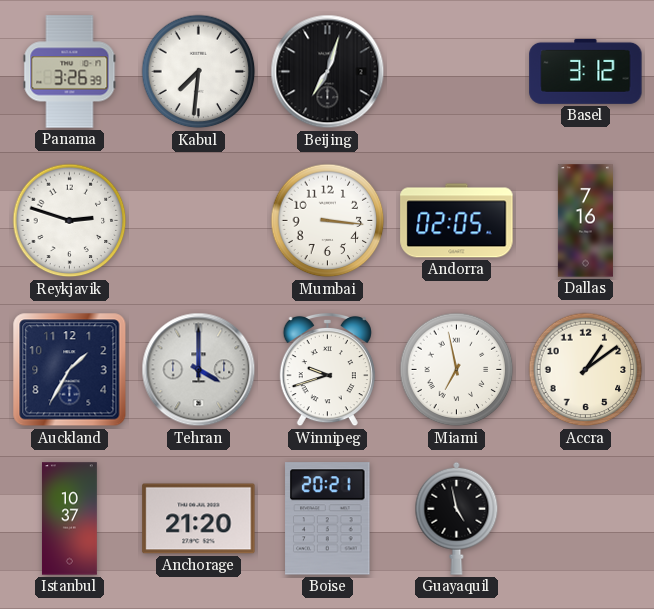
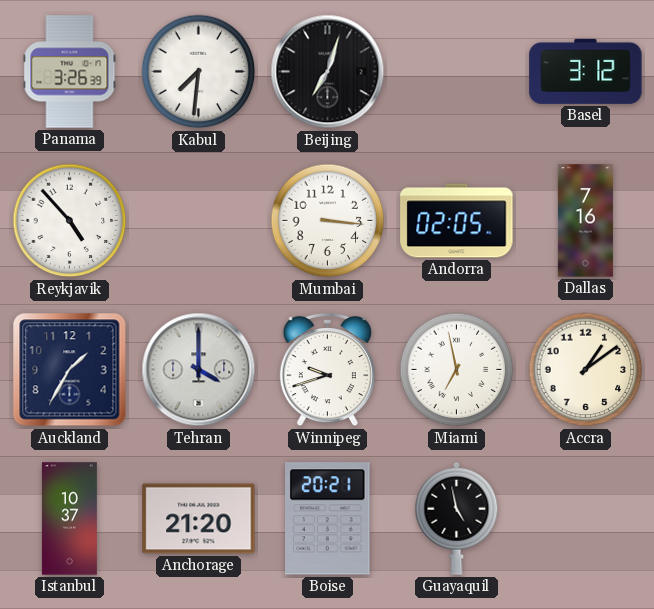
Reykjavik: 2:48 -> 4:53
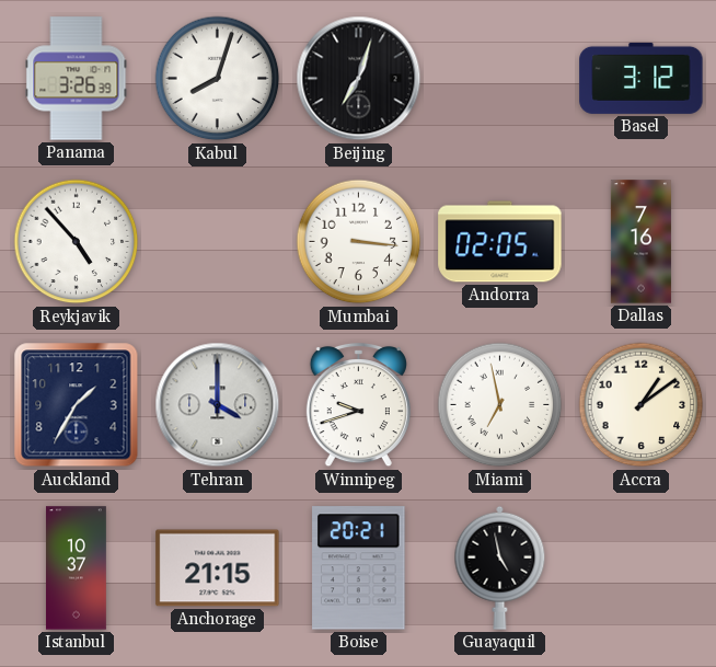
Kabul: 7:31 -> 8:03
Anchorage: 21:20 -> 21:15
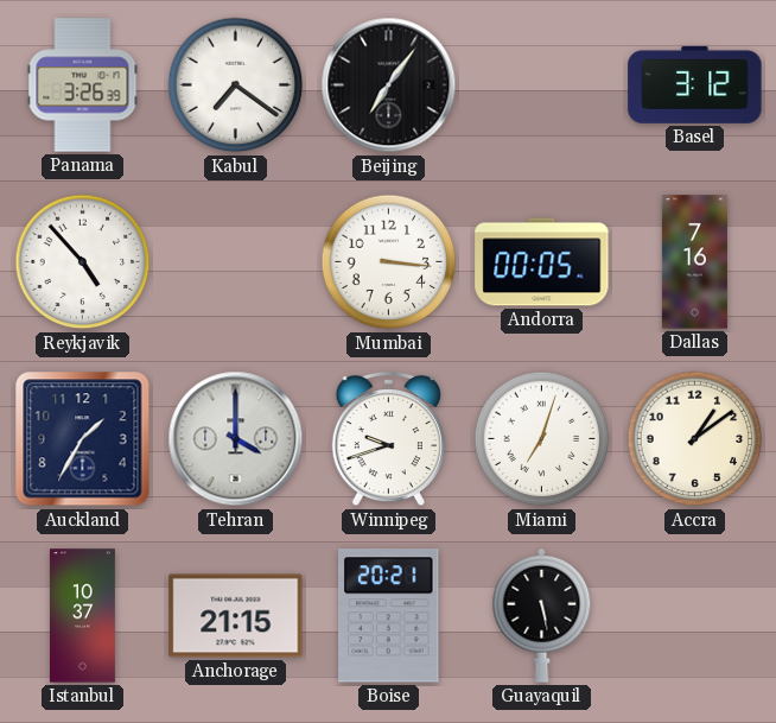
Kabul: 8:03 -> 7:21
Beijing: 7:03 -> 7:06
Andorra: 02:05 -> 00:05
Miami: 6:58 -> 7:03
Guayaquil: 4:58 -> 5:28
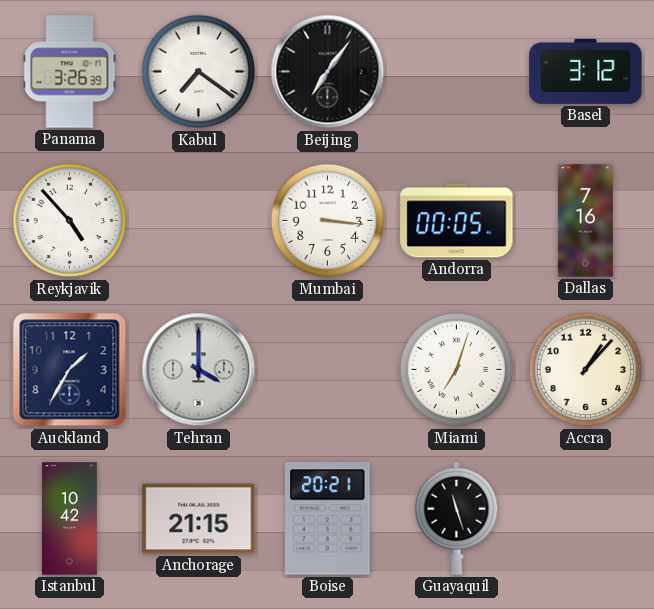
Winnipeg: 9:42 -> none
Accra: 1:09 -> 1:07
Istanbul: 10:37 -> 10:42
Guayaquil: 5:28 -> 11:27
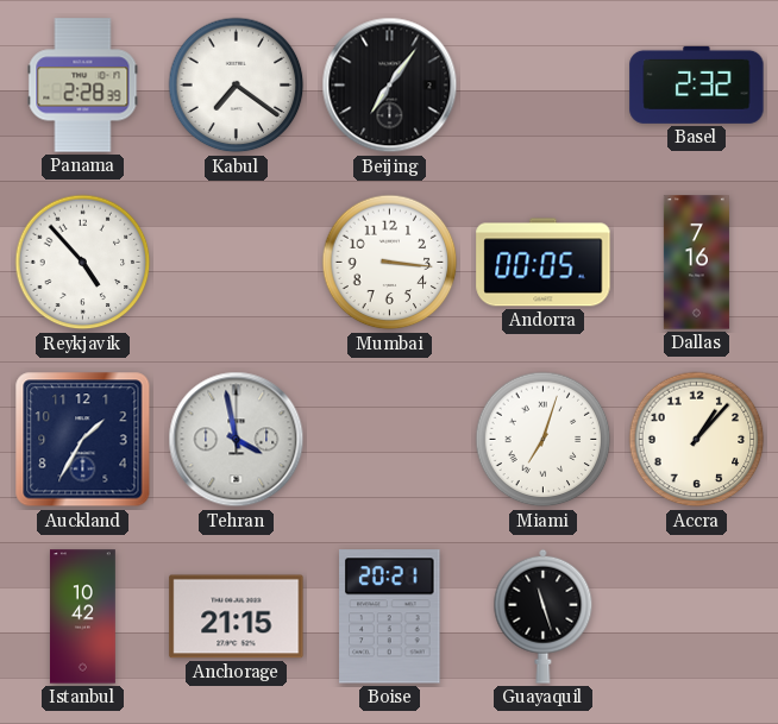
Panama: 3:26 -> 2:28
Basel: 3:12 -> 2:32
Tehran: 4:00 -> 3:58
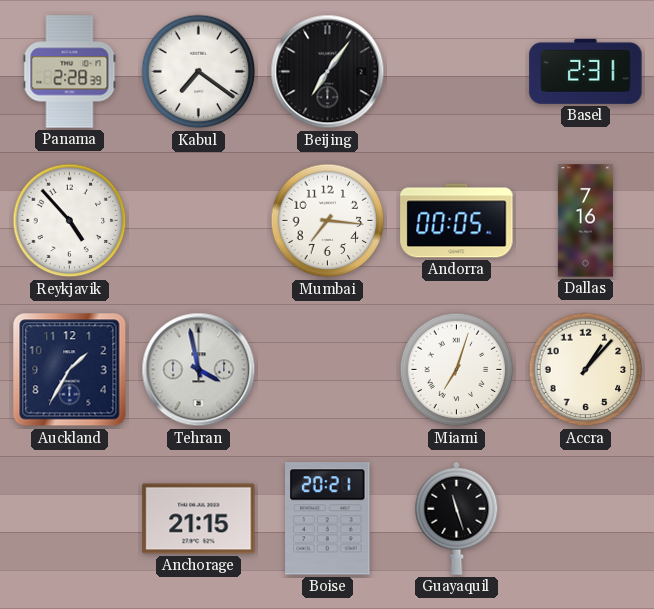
Basel: 2:32 -> 2:31
Mumbai: 3:16 -> 7:16
Istanbul: 10:42 -> none
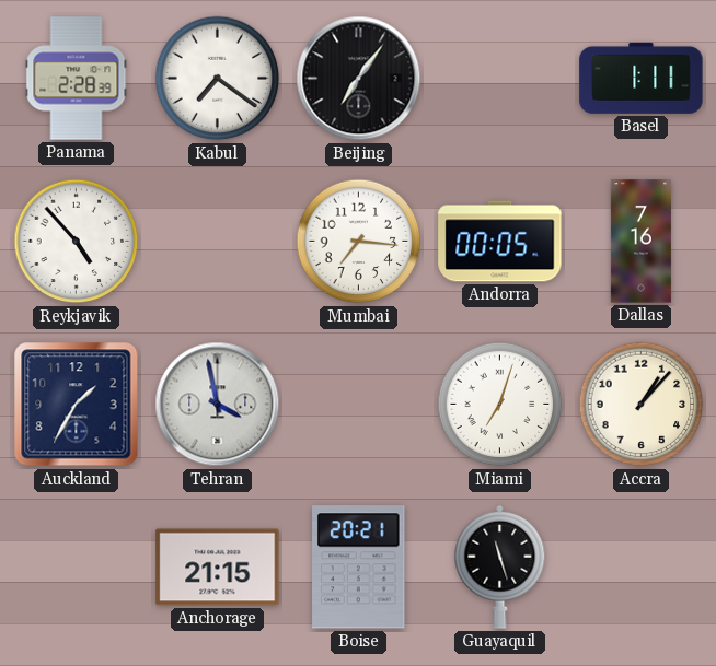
Basel: 2:31 -> 1:11
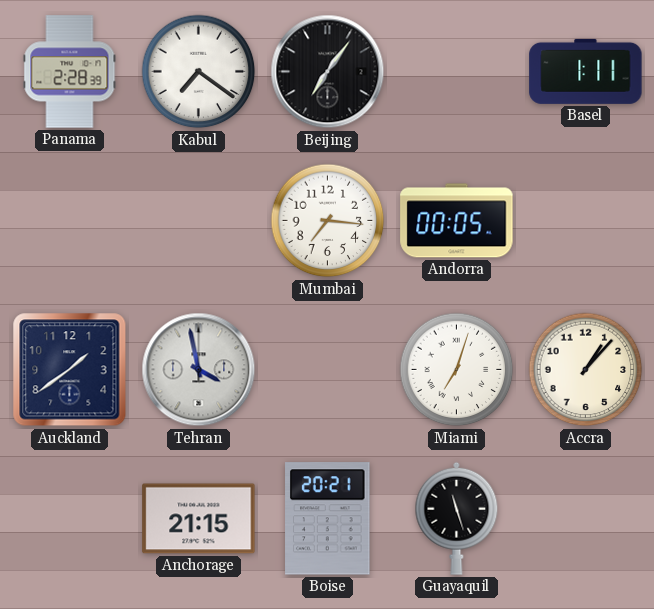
Reykjavik: 4:53 -> none
Dallas: 7:16 -> none
Auckland: 1:35 -> 1:39
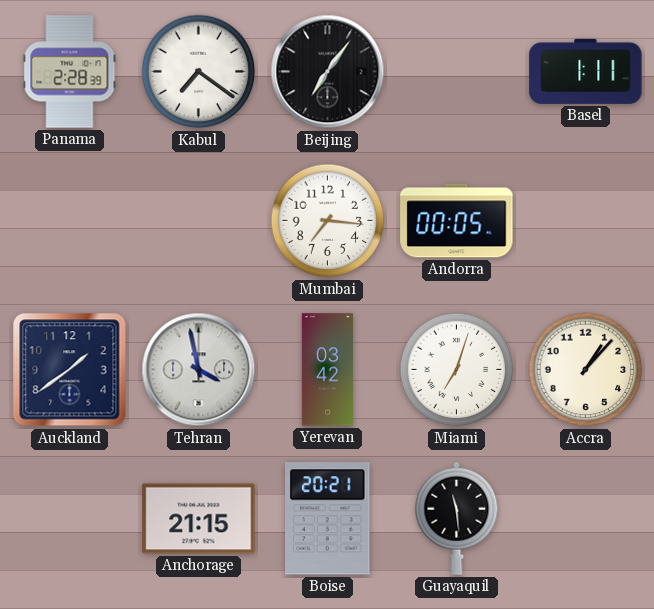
Yerevan: none -> 03:42
Guayaquil: 11:27 -> 11:29
